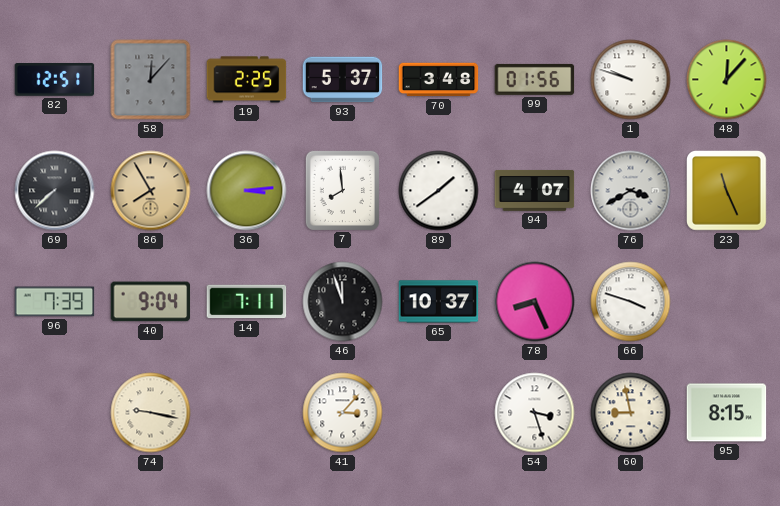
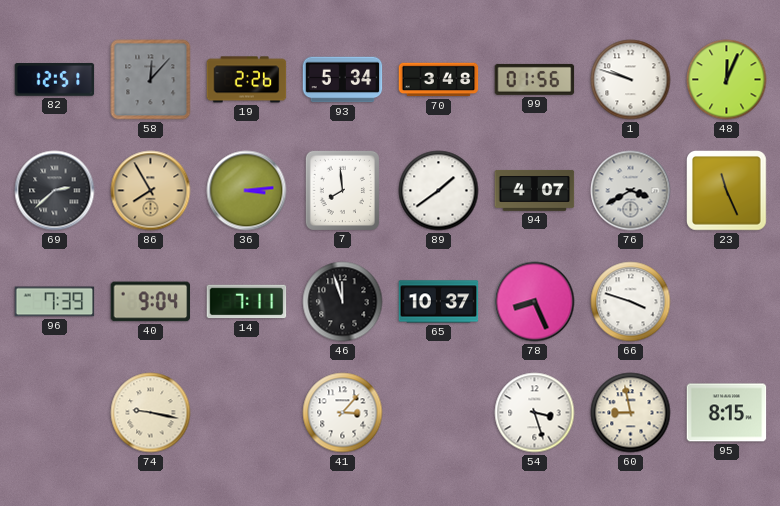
19: 2:25 -> 2:26
93: 5:37 -> 5:34
48: 12:07 -> 12:04
69: 7:38 -> 2:38
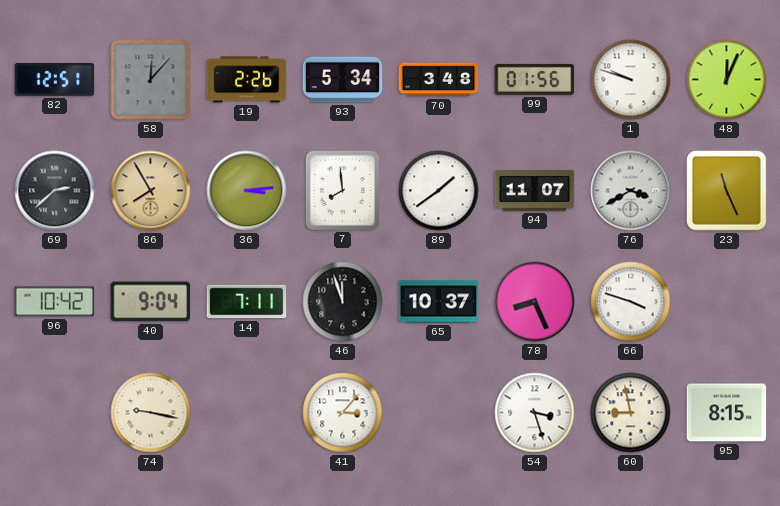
94: 4:07 -> 11:07
96: 7:39 -> 10:42
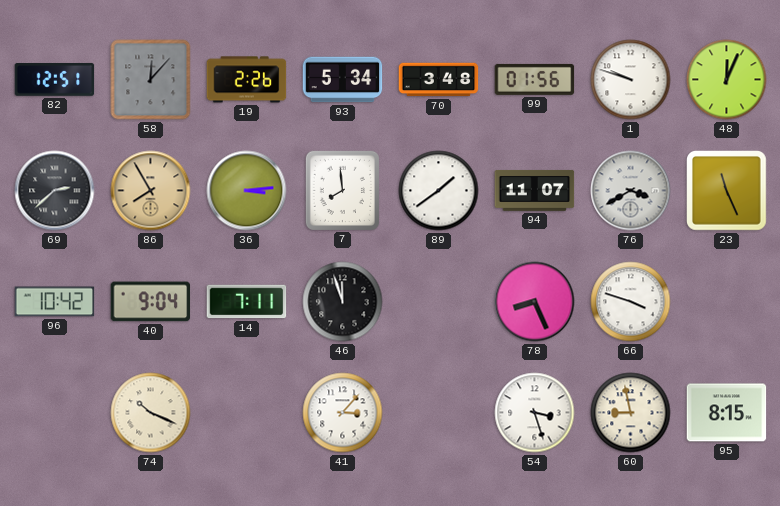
65: 10:37 -> none
74: 9:17 -> 10:19
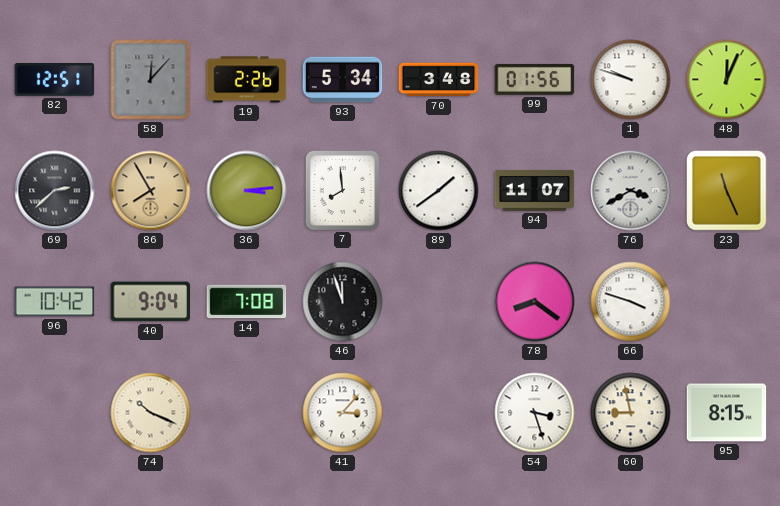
14: 7:11 -> 7:08
78: 8:26 -> 8:21
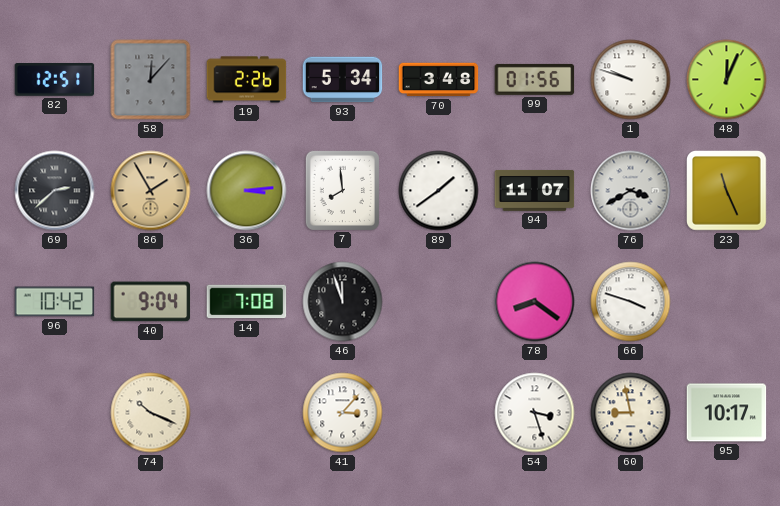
86: 7:55 -> 1:55
95: 8:15 -> 10:17
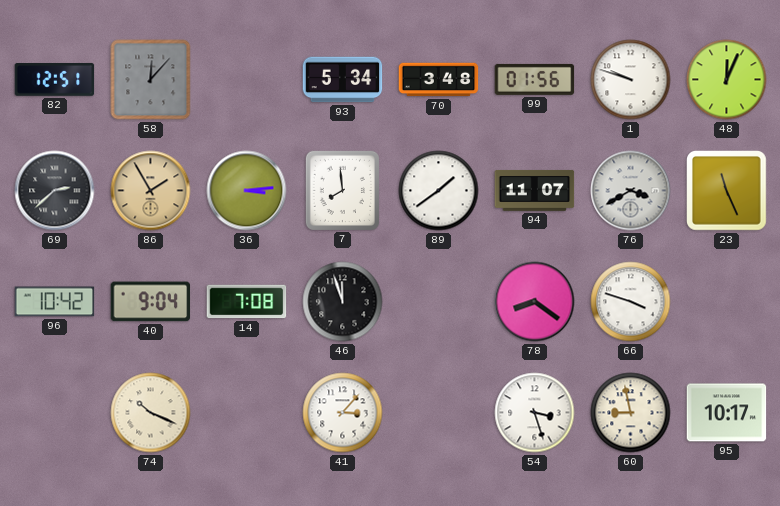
19: 2:26 -> none
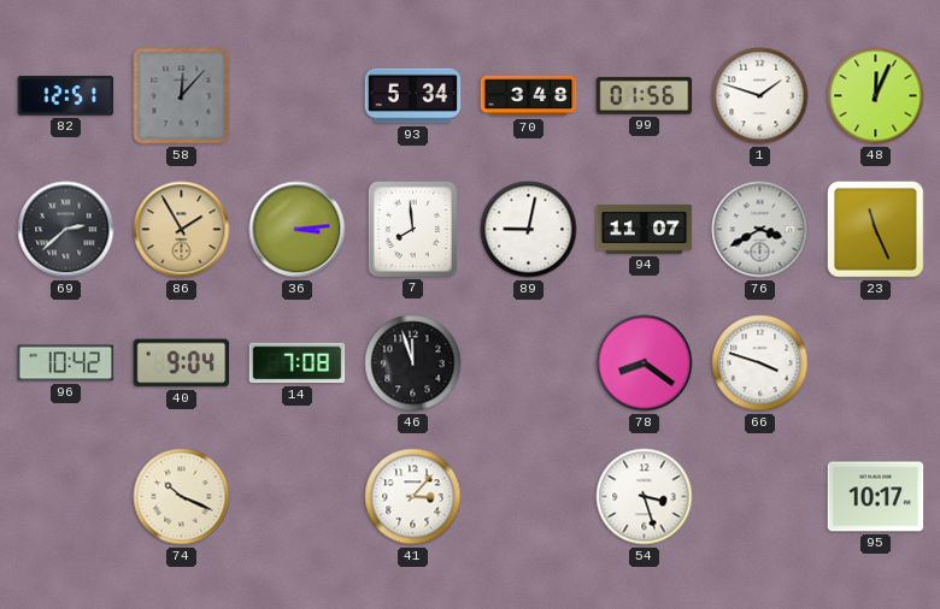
1: 9:48 -> 1:48
89: 1:39 -> 9:02
60: 8:58 -> none
